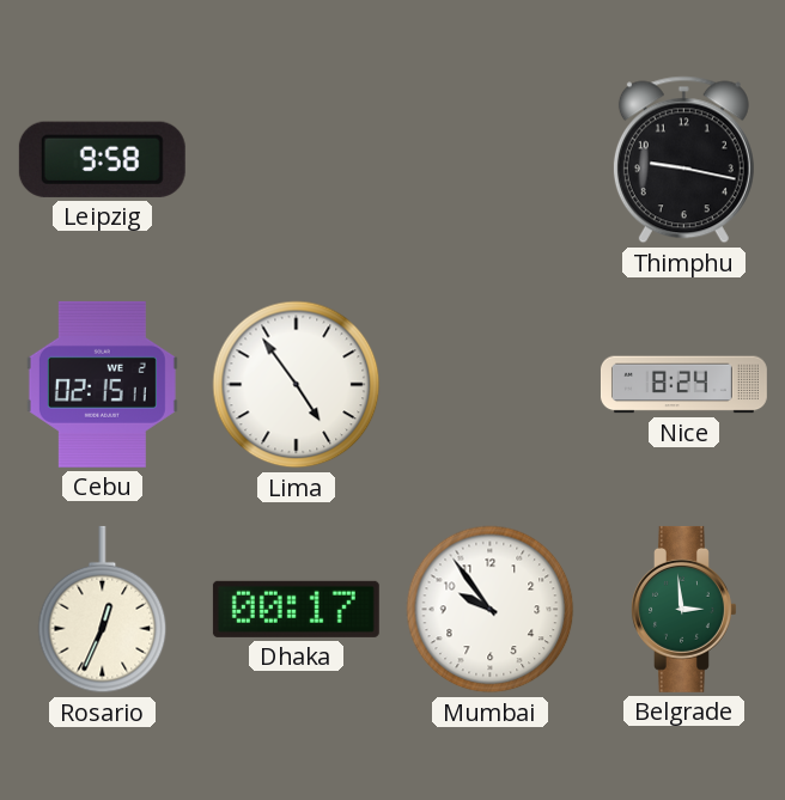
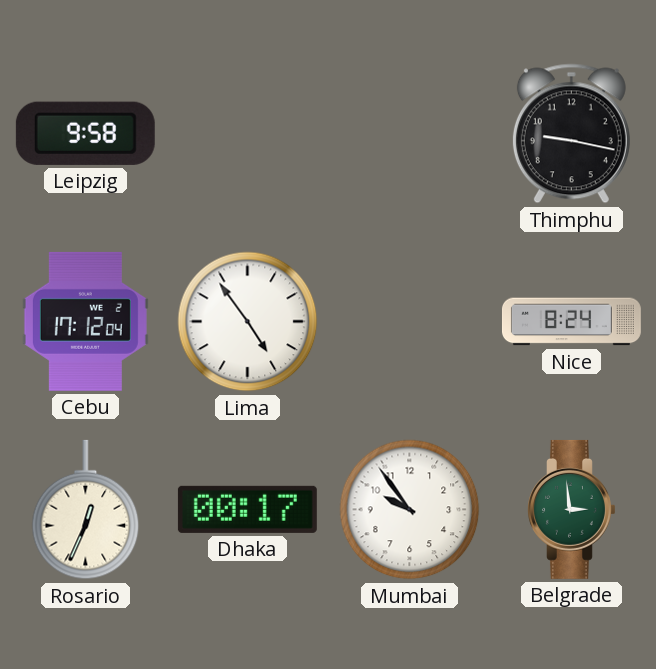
Cebu: 02:15 -> 17:12
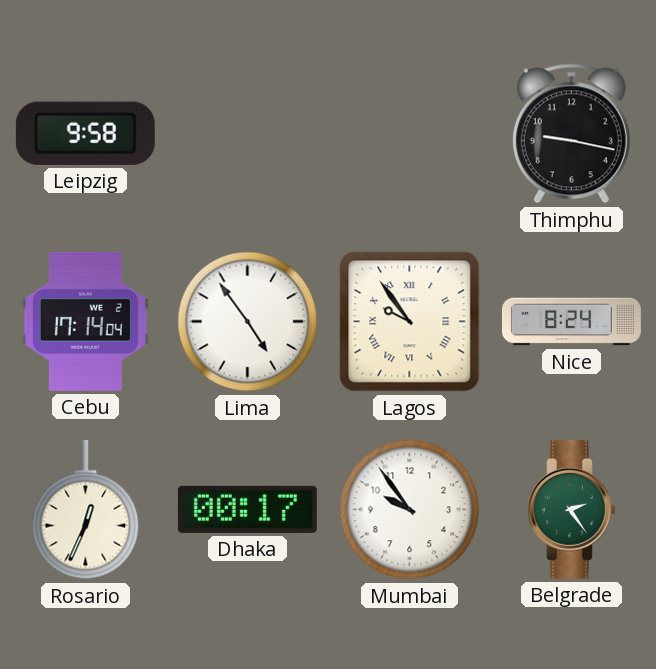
Cebu: 17:12 -> 17:14
Lagos: none -> 9:54
Belgrade: 2:59 -> 2:24
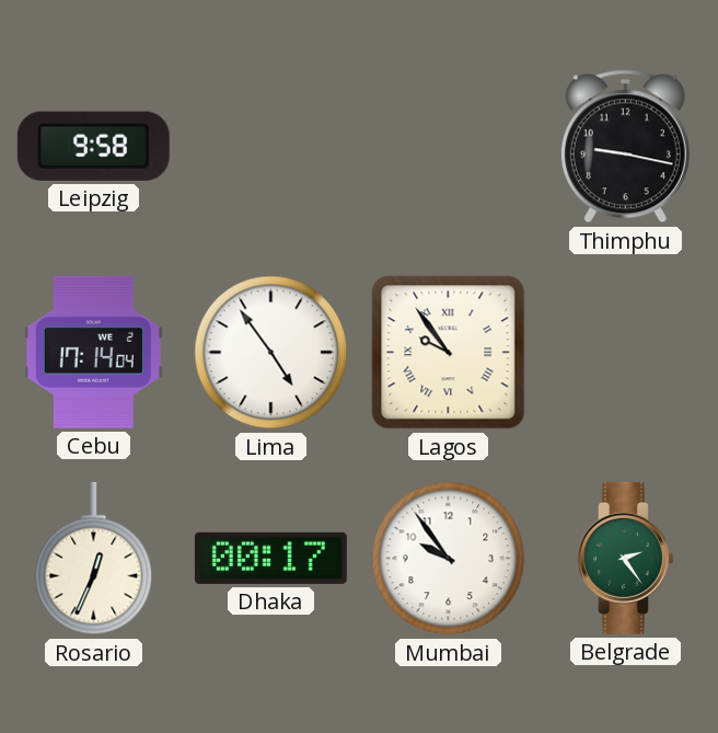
Nice: 8:24 -> none
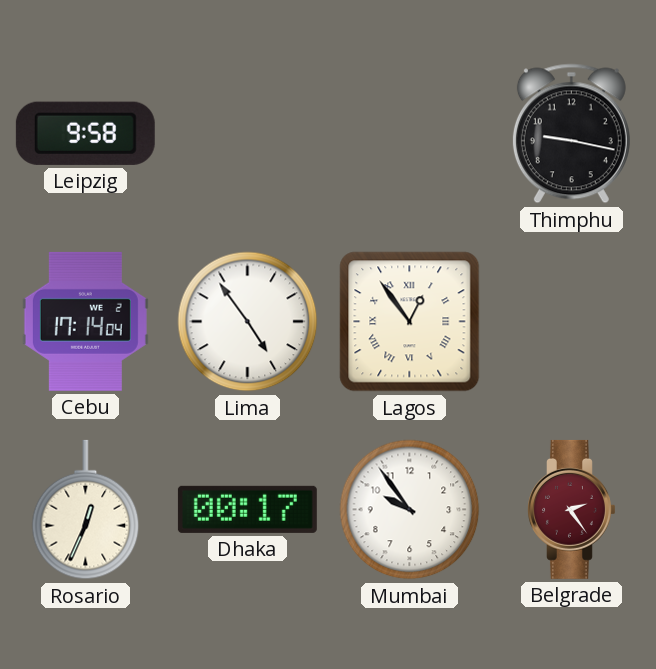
Lagos: 9:54 -> 12:54
Belgrade dial: green -> burgundy
